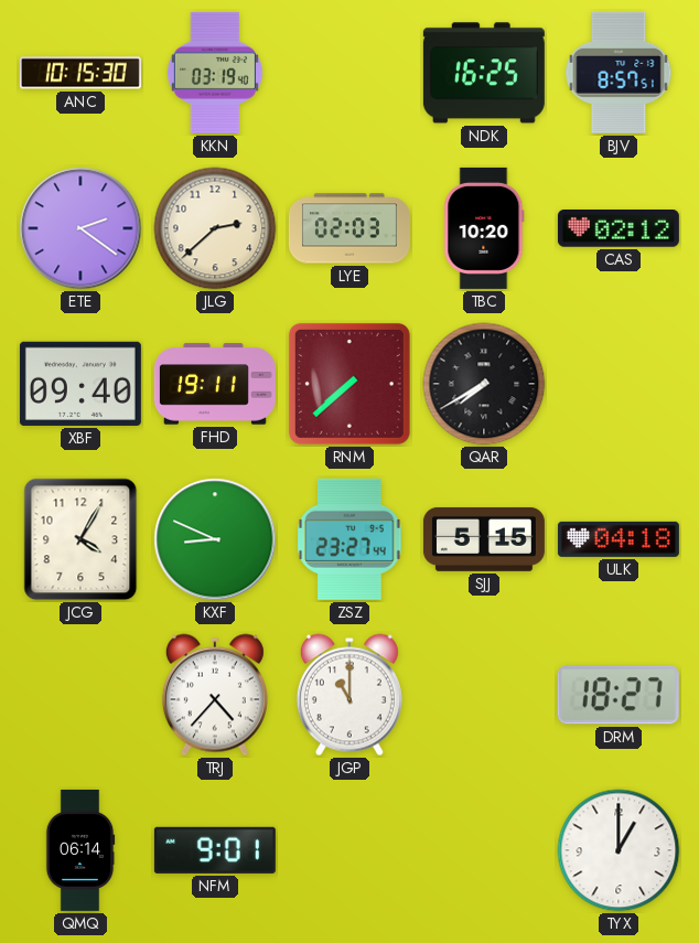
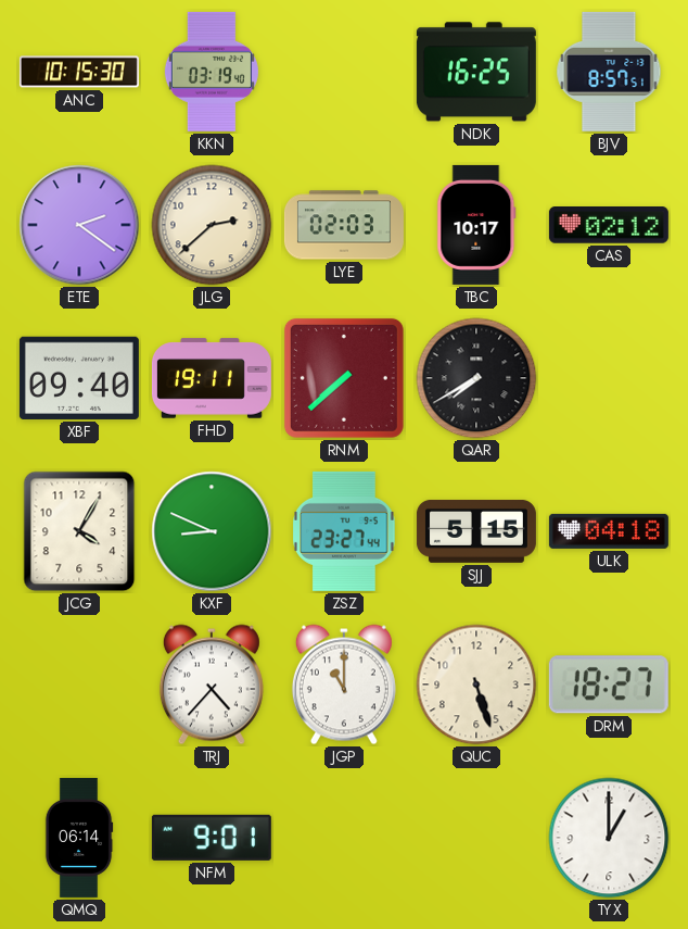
TBC: 10:20 -> 10:17
QUC: none -> 5:27
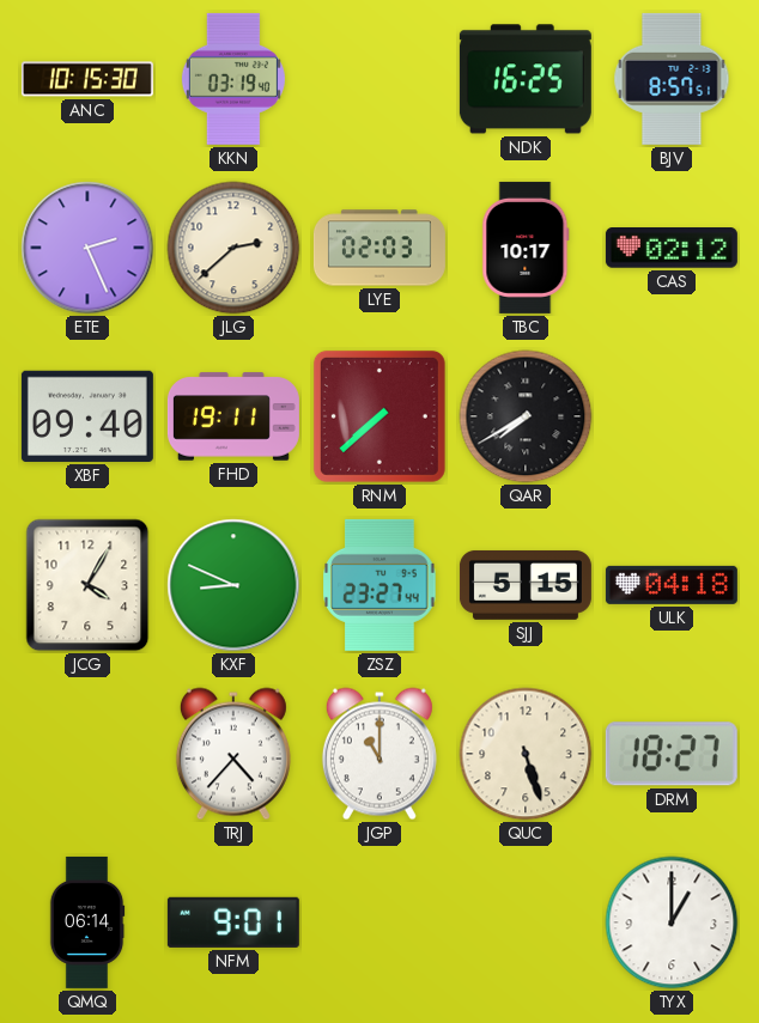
ETE: 2:21 -> 2:26
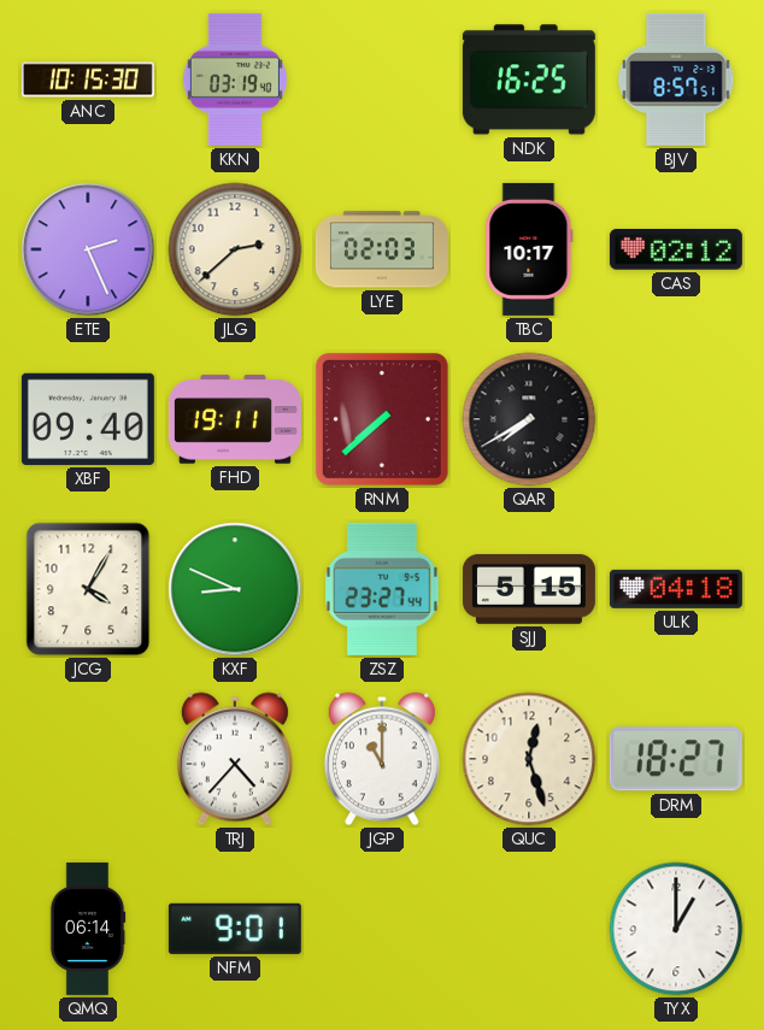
QUC: 5:27 -> 12:27
